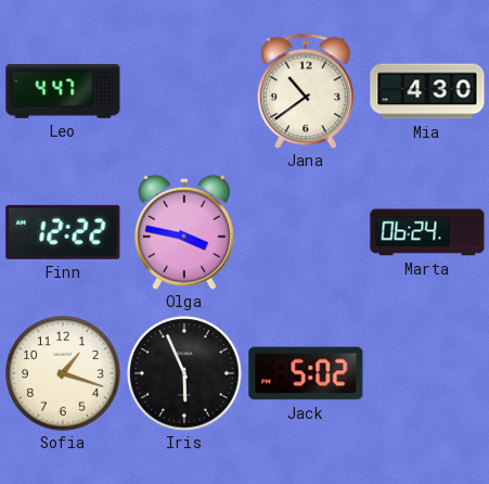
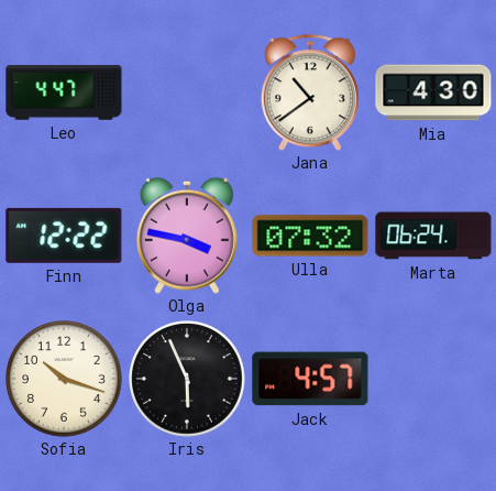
Ulla: none -> 07:32
Sofia: 1:18 -> 10:18
Jack: 5:02 -> 4:57
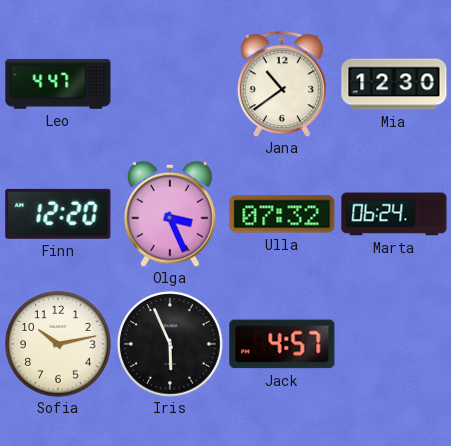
Mia: 4:30 -> 12:30
Finn: 12:22 -> 12:20
Olga: 3:47 -> 3:26
Sofia: 10:18 -> 10:13
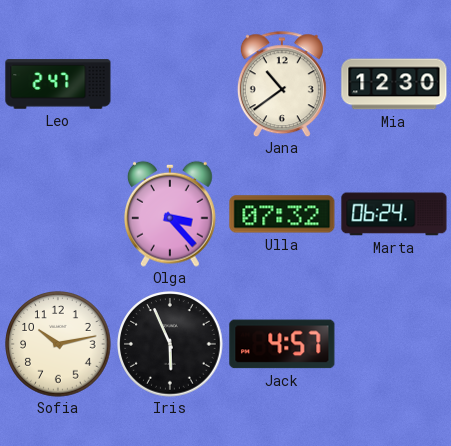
Leo: 4:47 -> 2:47
Finn: 12:20 -> none
Olga: 3:26 -> 3:23
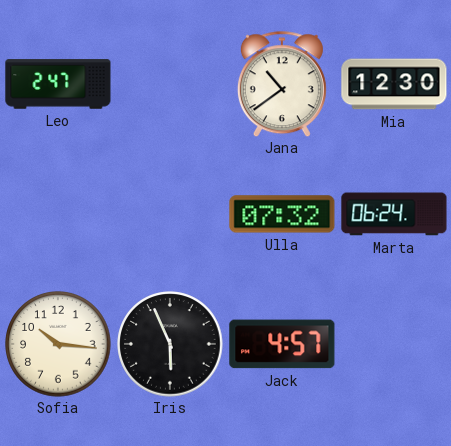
Olga: 3:23 -> none
Sofia: 10:13 -> 10:16
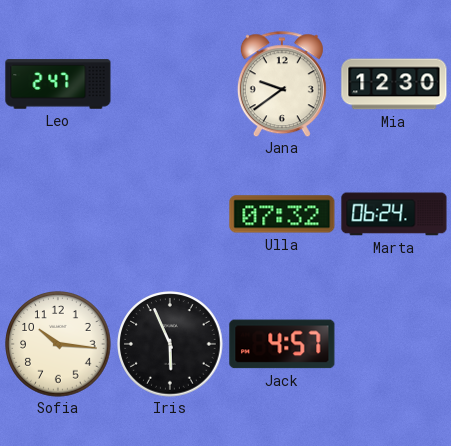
Jana: 10:39 -> 9:39
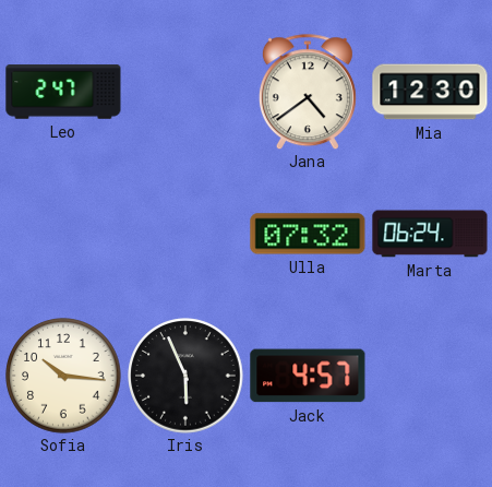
Jana: 9:39 -> 4:39
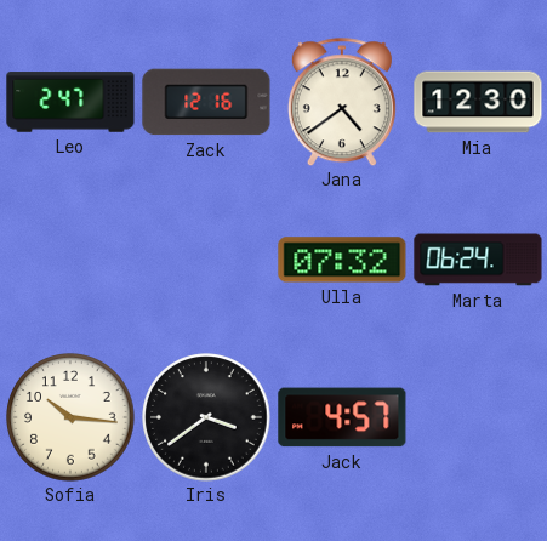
Zack: none -> 12:16
Iris: 5:56 -> 3:39
